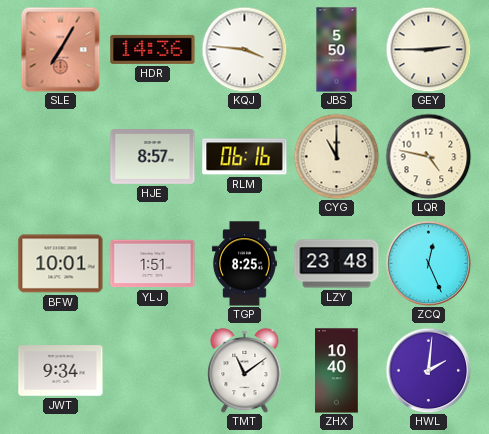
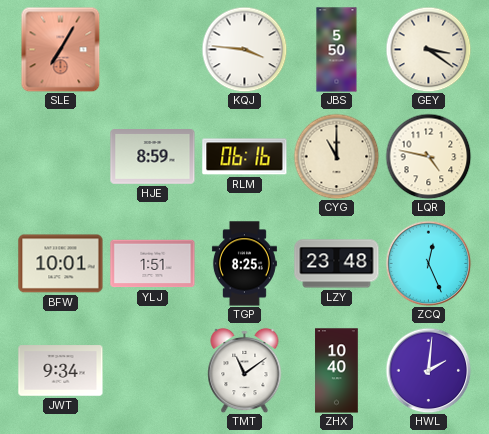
HDR: 14:36 -> none
GEY: 2:45 -> 3:21
HJE: 8:57 -> 8:59
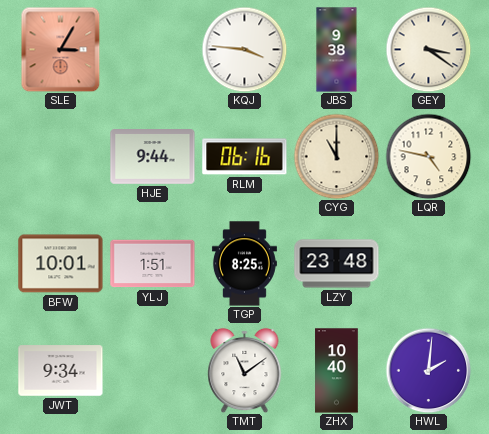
SLE: 7:05 -> 3:05
JBS: 5:50 -> 9:38
HJE: 8:59 -> 9:44
ZCQ: 12:26 -> none
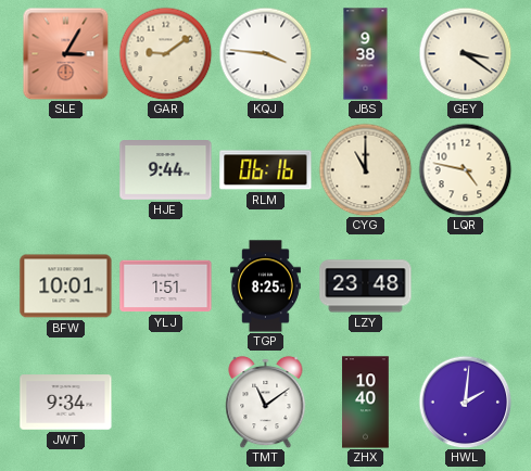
GAR: none -> 9:09
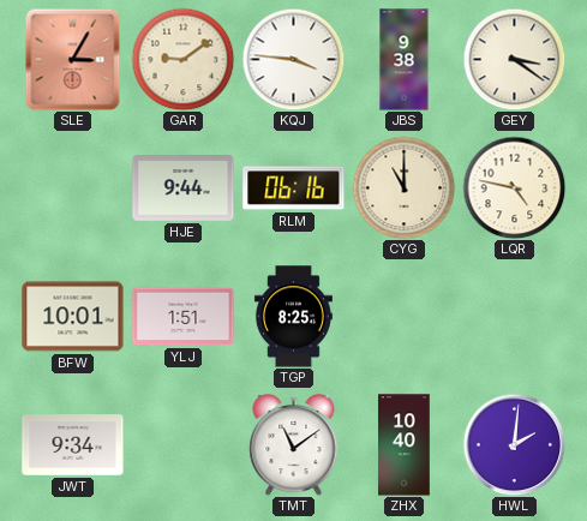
LZY: 23:48 -> none
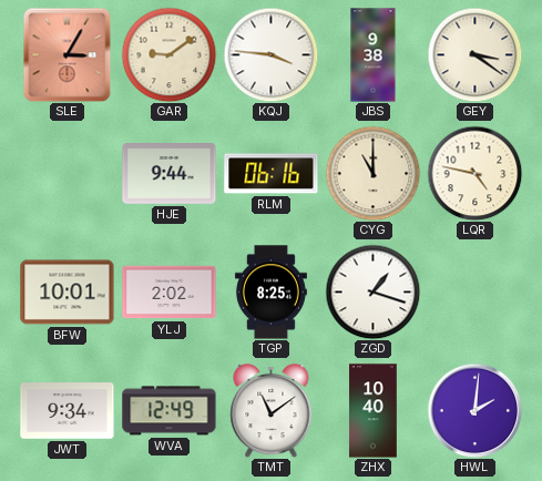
YLJ: 1:51 -> 2:02
ZGD: none -> 1:18
WVA: none -> 12:49
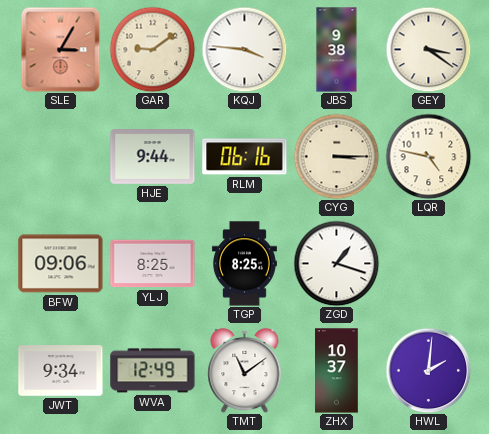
CYG: 11:00 -> 3:15
BFW: 10:01 -> 09:06
YLJ: 2:02 -> 8:25
ZHX: 10:40 -> 10:37
